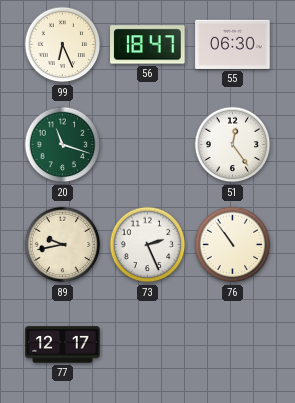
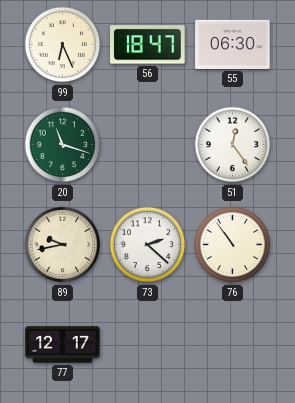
73: 2:26 -> 2:22
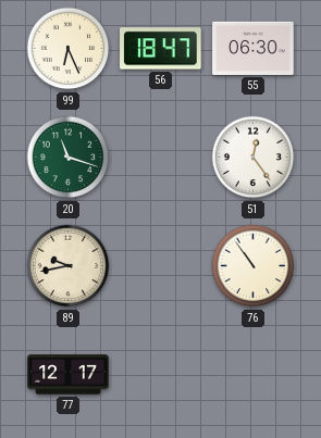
73: 2:22 -> none
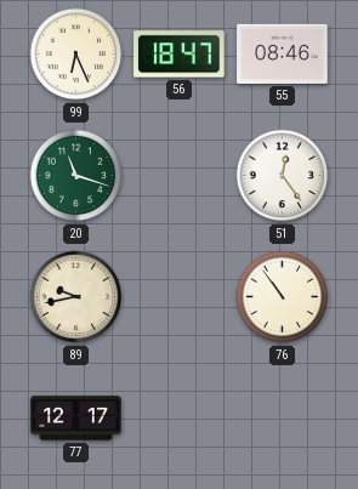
55: 06:30 -> 08:46
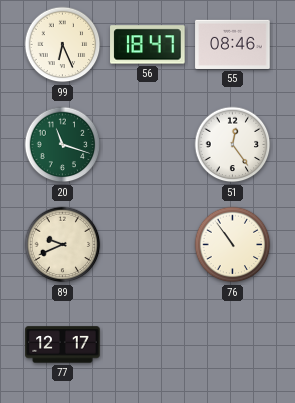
89: 9:43 -> 9:41
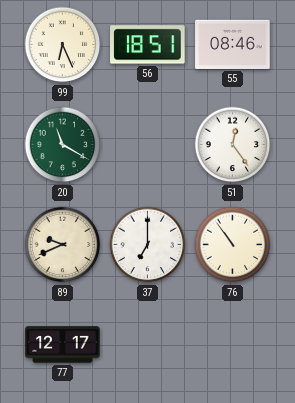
56: 18:47 -> 18:51
20: 11:18 -> 11:20
37: none -> 7:00
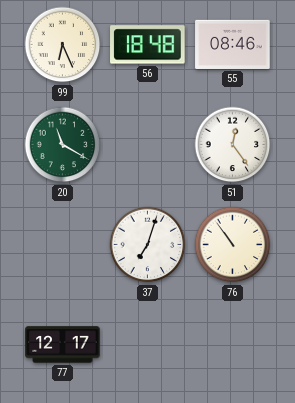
56: 18:51 -> 18:48
89: 9:41 -> none
37: 7:00 -> 7:03
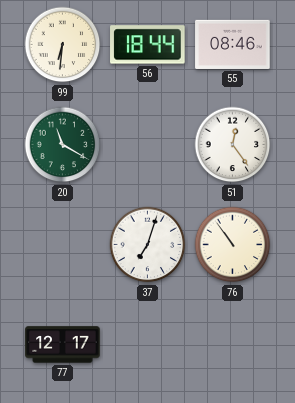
99: 6:26 -> 6:31
56: 18:48 -> 18:44
